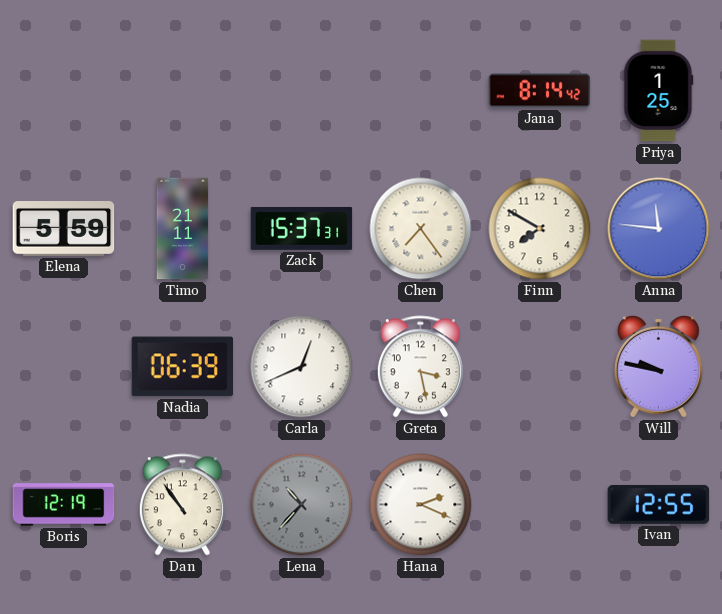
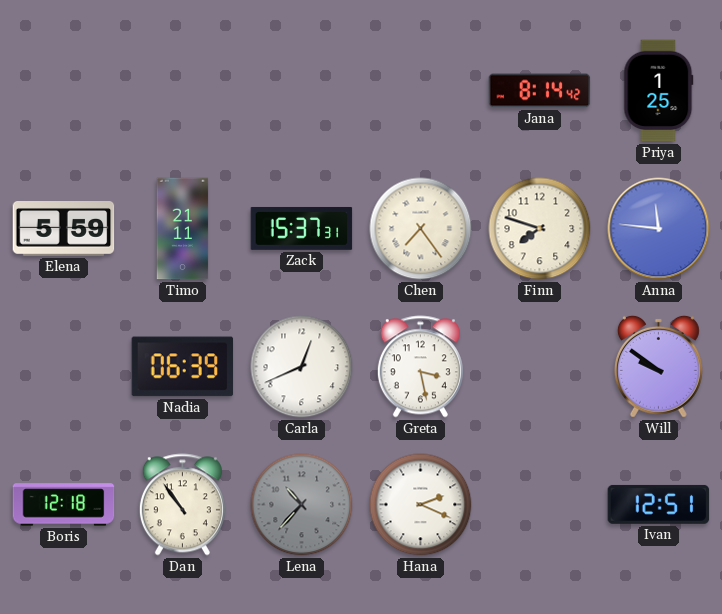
Finn: 7:50 -> 7:48
Will: 9:47 -> 9:51
Boris: 12:19 -> 12:18
Ivan: 12:55 -> 12:51
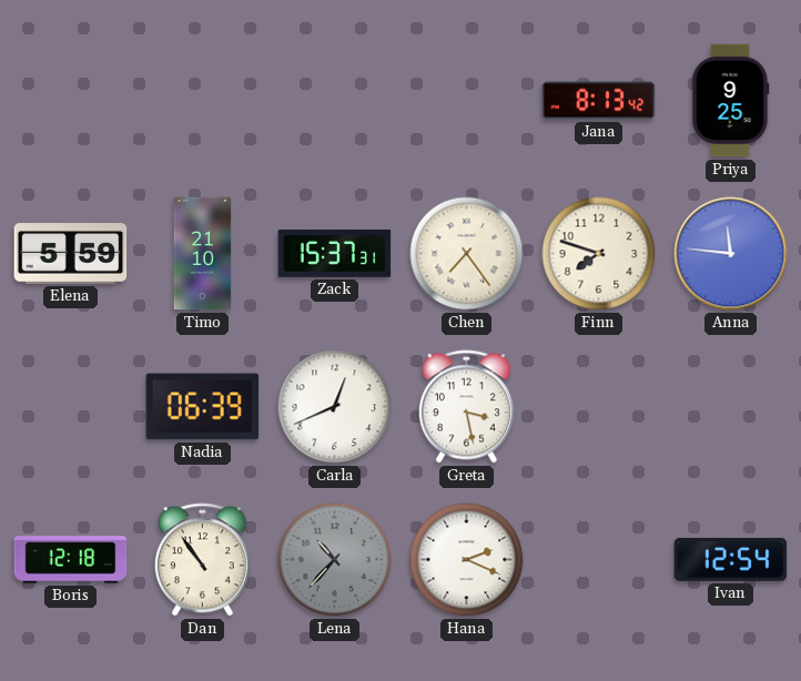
Jana: 8:14 -> 8:13
Priya: 1:25 -> 9:25
Timo: 21:11 -> 21:10
Will: 9:51 -> none
Ivan: 12:51 -> 12:54
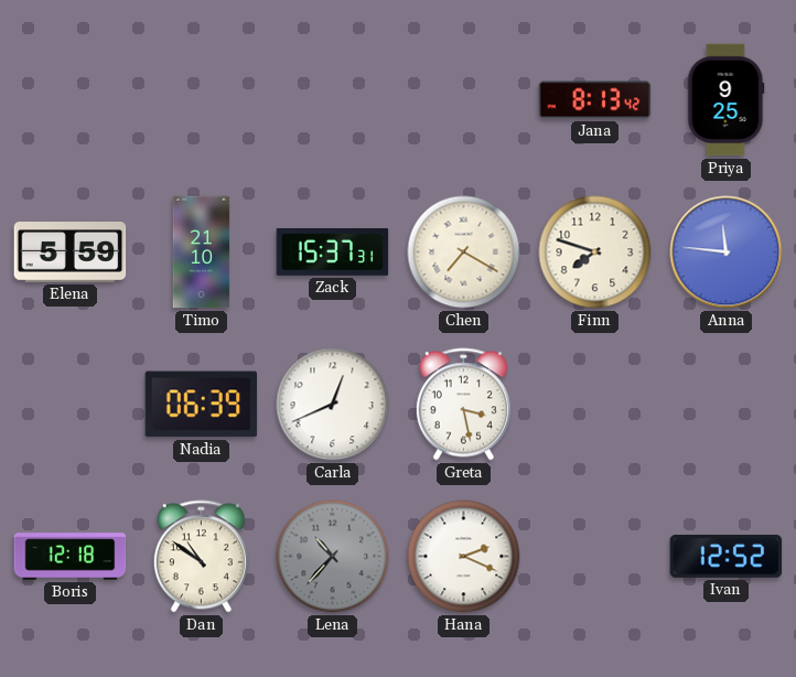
Chen: 7:24 -> 7:20
Dan: 10:54 -> 10:51
Ivan: 12:54 -> 12:52
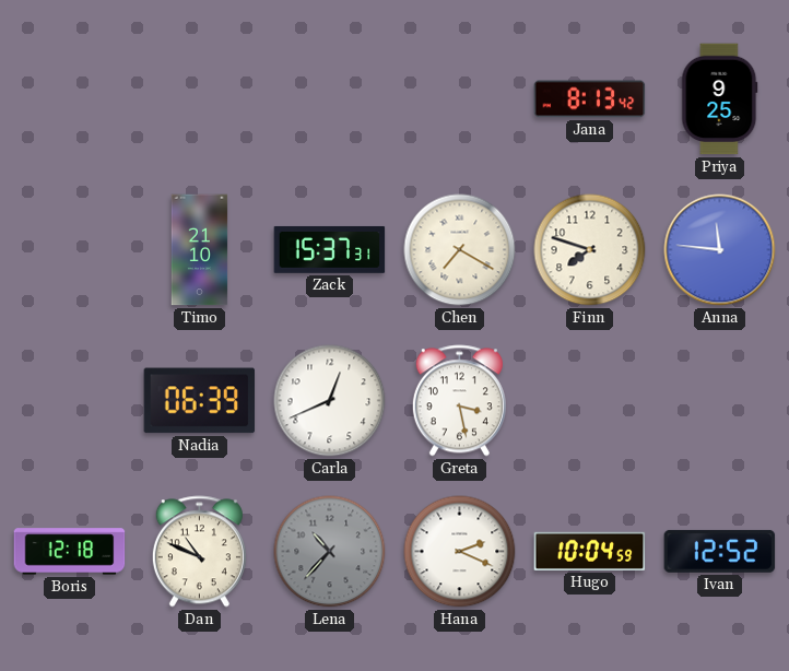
Elena: 5:59 -> none
Dan: 10:51 -> 10:49
Hugo: none -> 10:04
